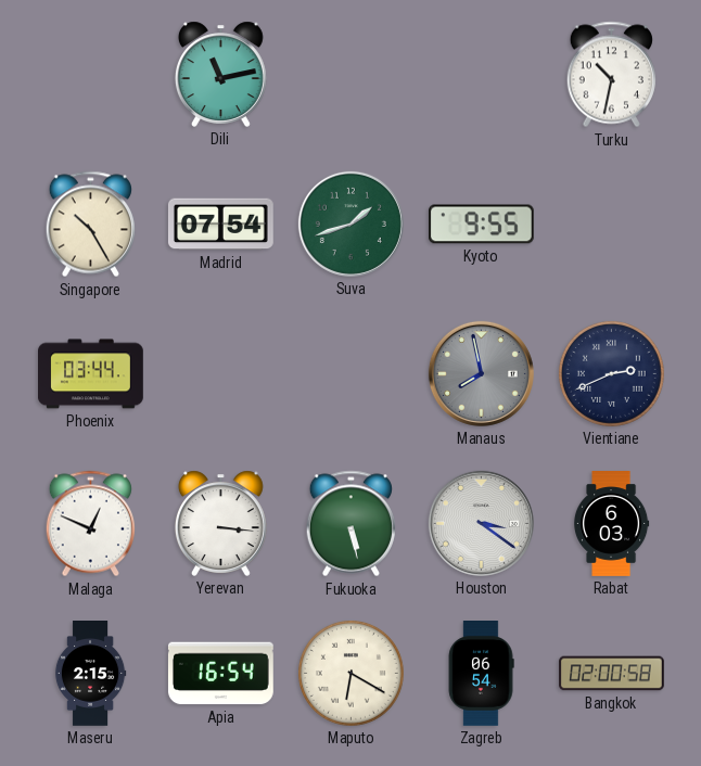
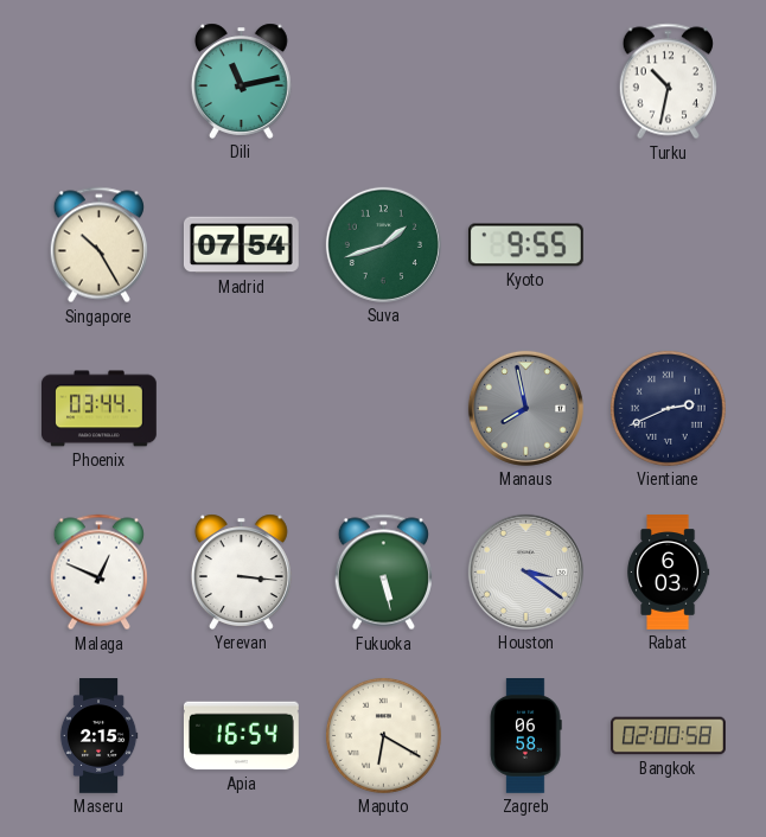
Zagreb: 06:54 -> 06:58
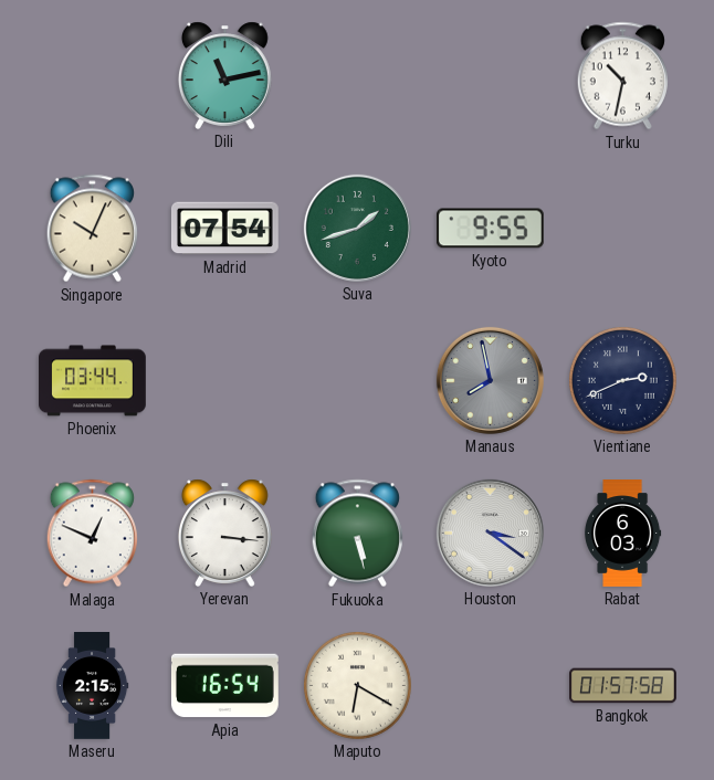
Singapore: 10:25 -> 10:04
Zagreb: 06:58 -> none
Bangkok: 02:00 -> 01:57
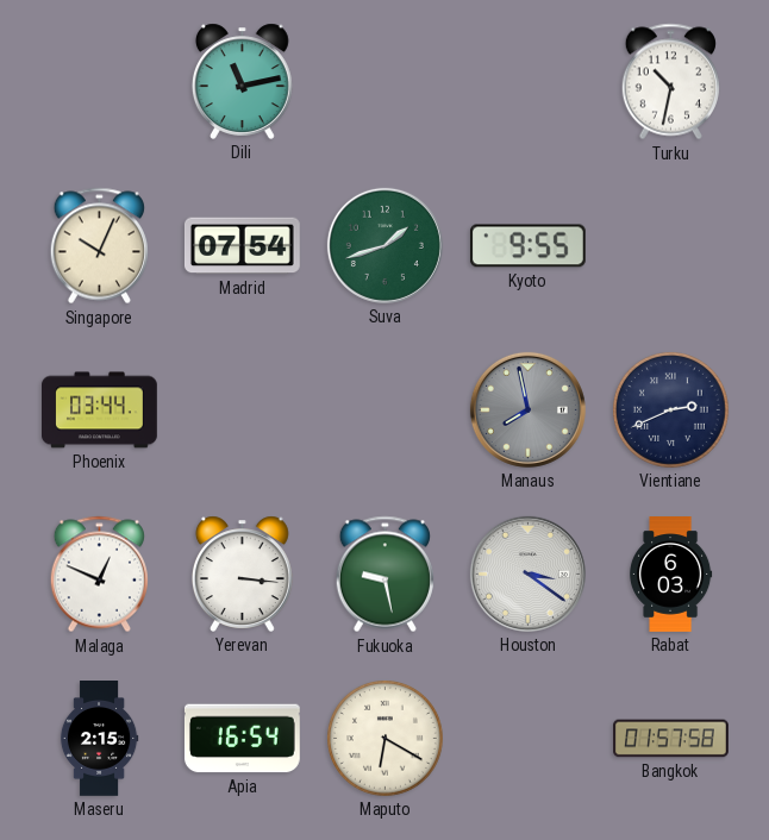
Fukuoka: 5:28 -> 9:28
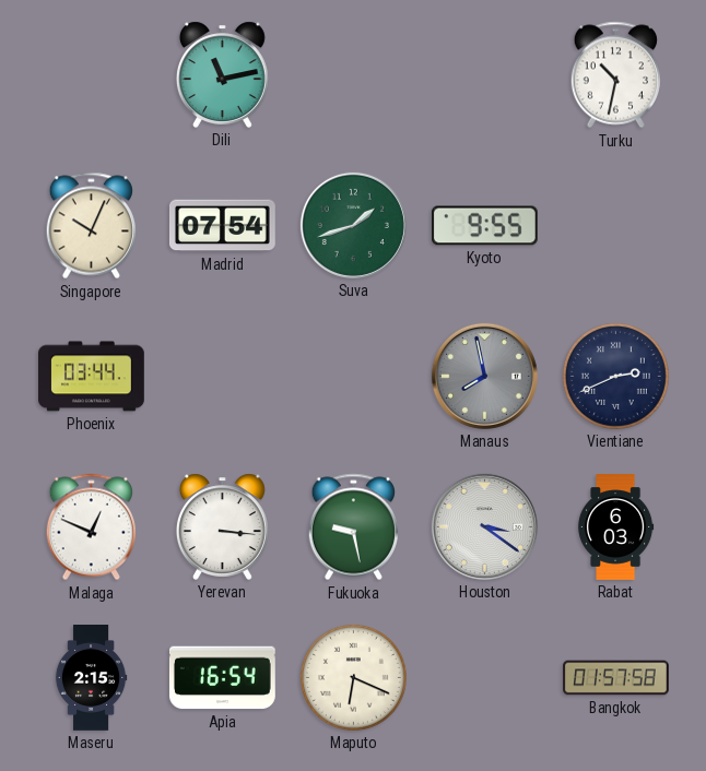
Maputo: 6:20 -> 6:19
